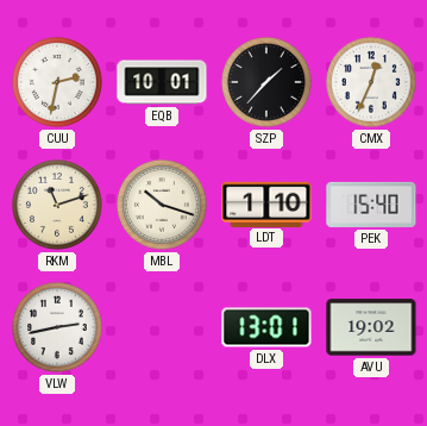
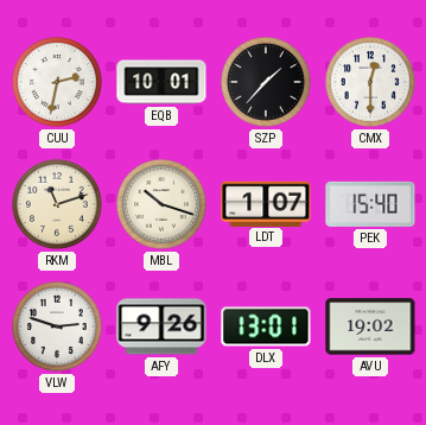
CMX: 12:34 -> 12:30
LDT: 1:10 -> 1:07
VLW: 2:43 -> 2:48
AFY: none -> 9:26
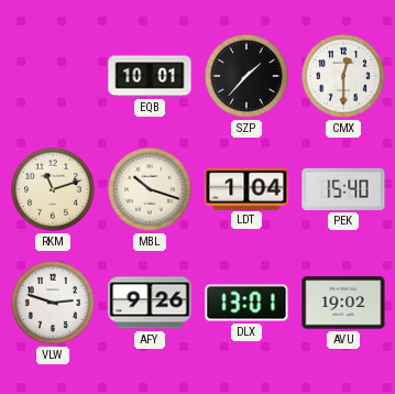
CUU: 2:32 -> none
LDT: 1:07 -> 1:04
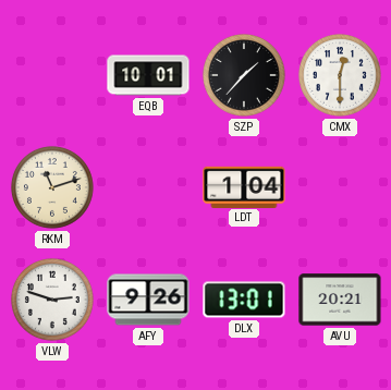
MBL: 10:18 -> none
PEK: 15:40 -> none
AVU: 19:02 -> 20:21
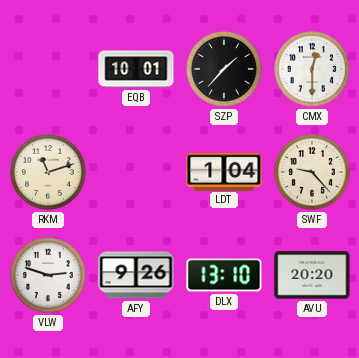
SWF: none -> 9:23
DLX: 13:01 -> 13:10
AVU: 20:21 -> 20:20
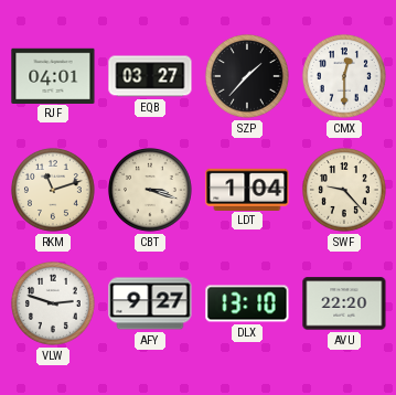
RJF: none -> 04:01
EQB: 10:01 -> 03:27
CBT: none -> 3:18
AFY: 9:26 -> 9:27
AVU: 20:20 -> 22:20
